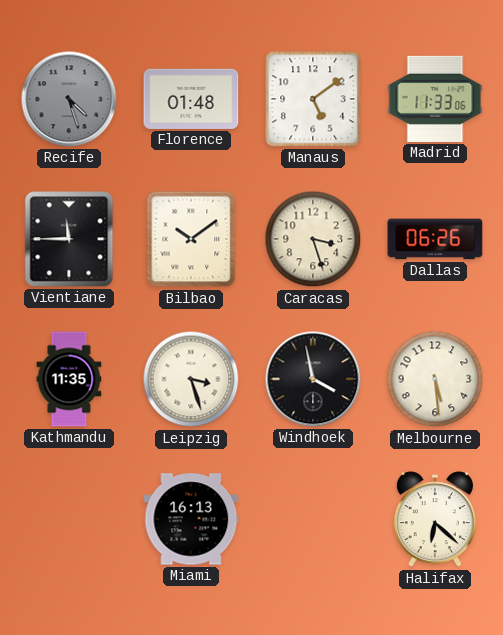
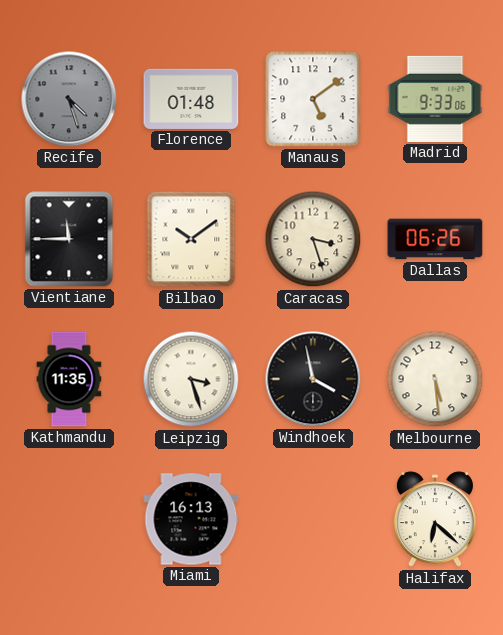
Madrid: 11:33 -> 9:33
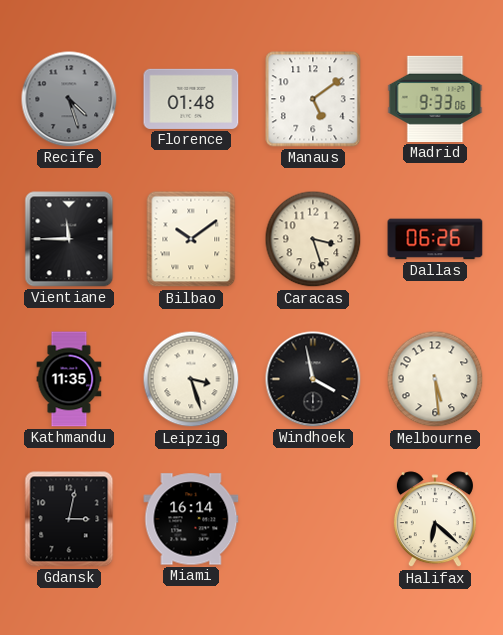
Gdansk: none -> 3:02
Miami: 16:13 -> 16:14
